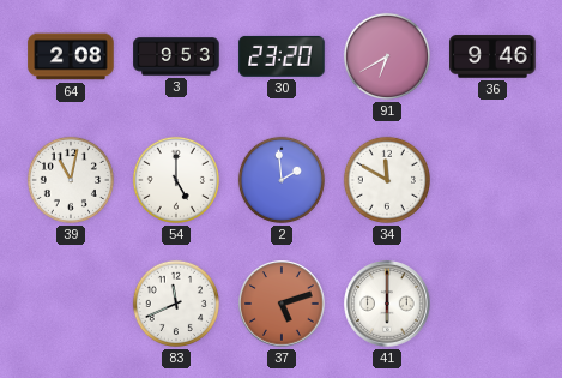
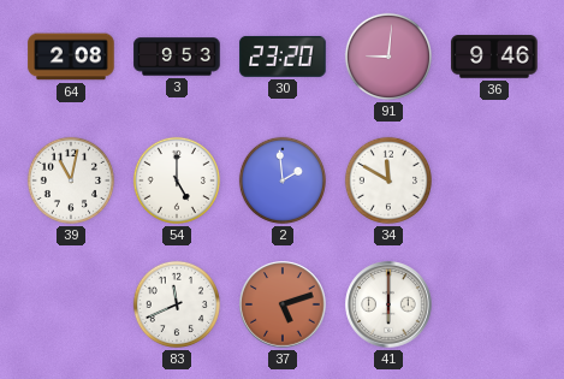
91: 6:40 -> 9:01
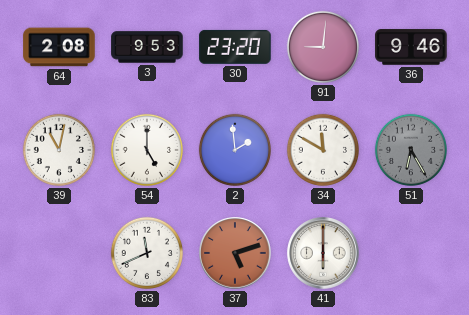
51: none -> 6:25
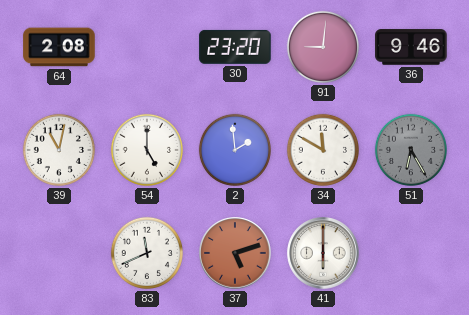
3: 9:53 -> none
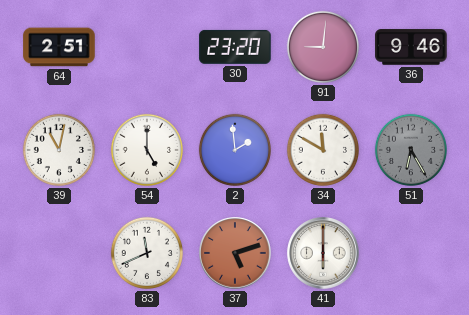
64: 2:08 -> 2:51
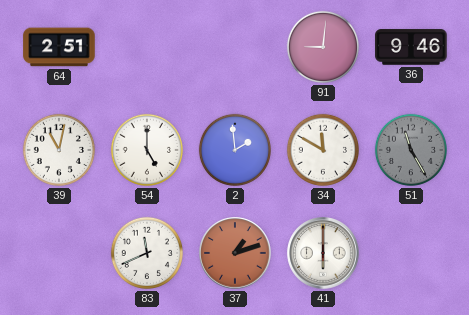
30: 23:20 -> none
51: 6:25 -> 11:25
37: 5:12 -> 1:12
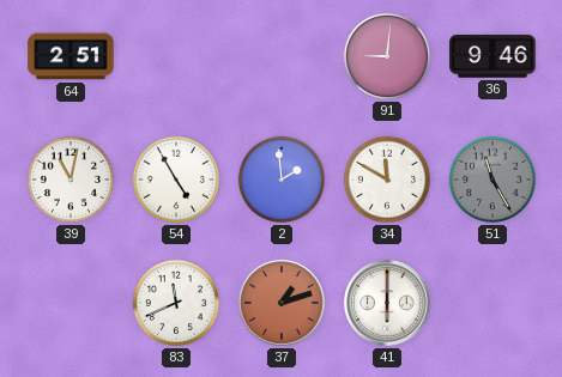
54: 5:00 -> 4:55
